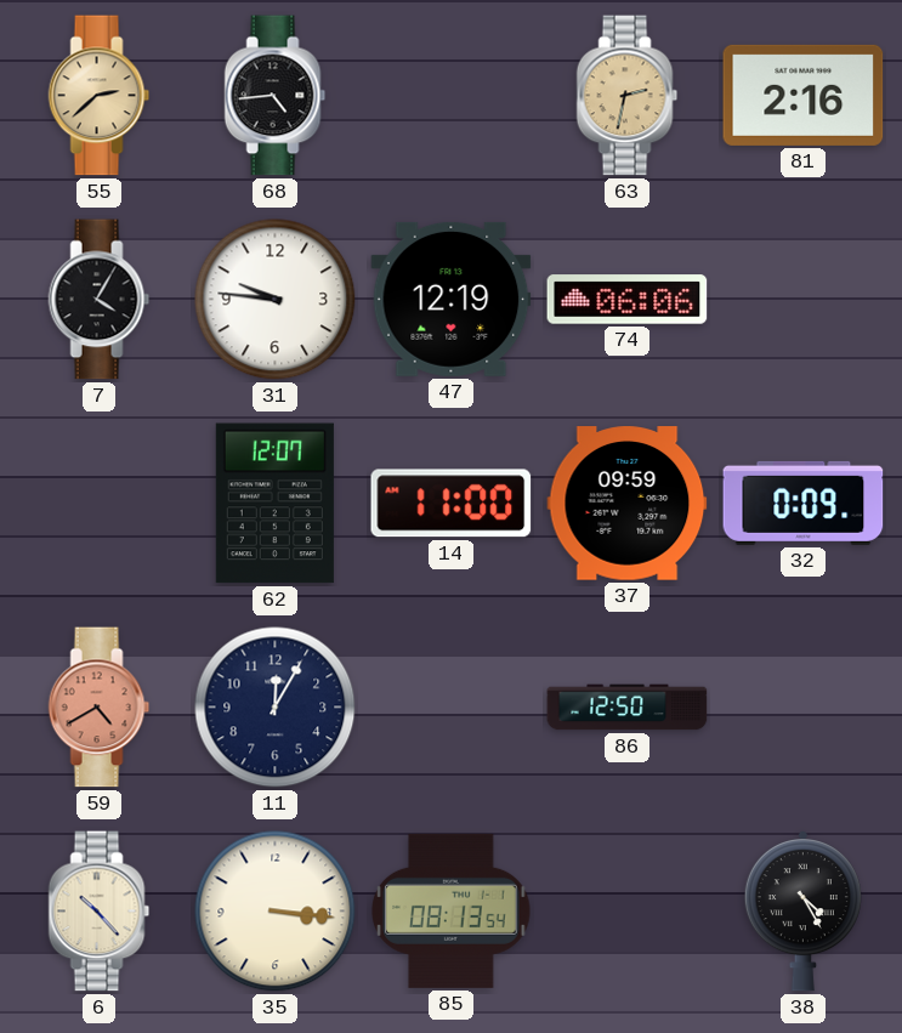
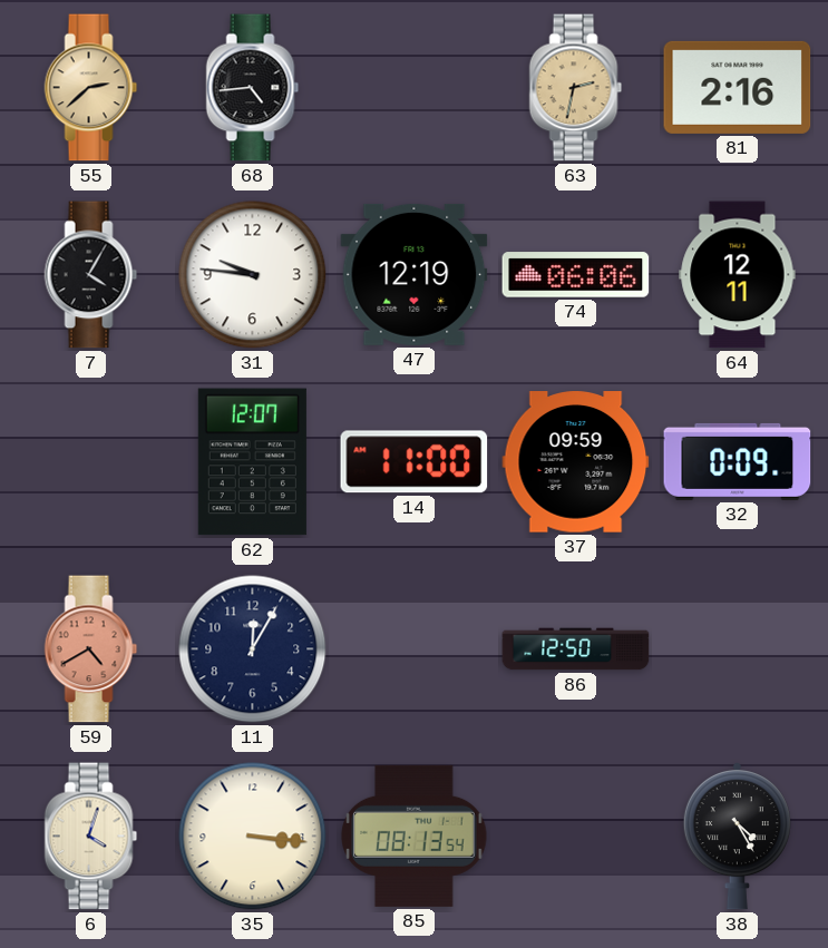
64: none -> 12:11
6: 10:23 -> 4:03
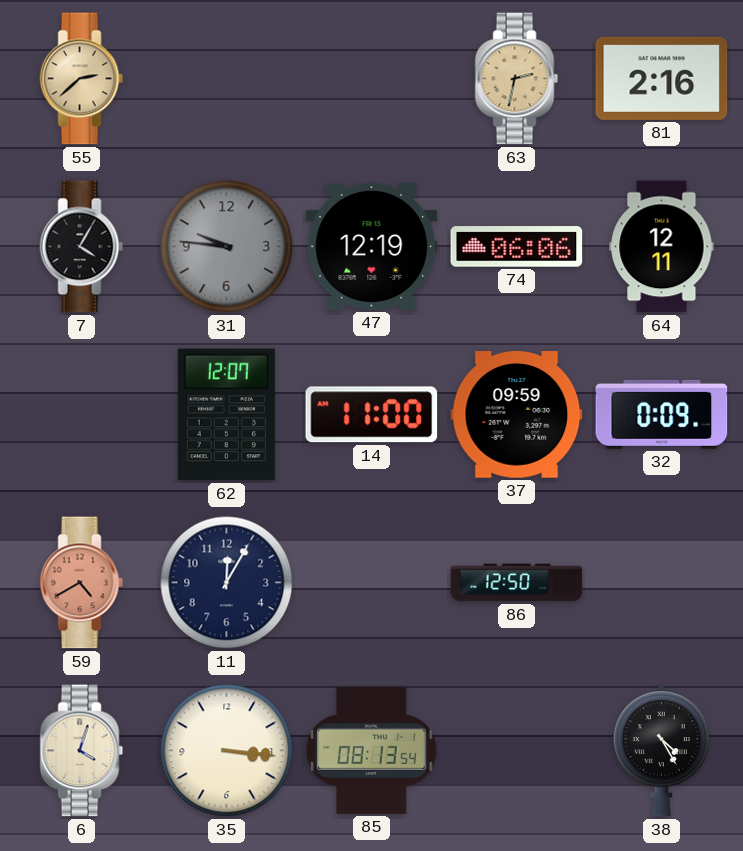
68: 4:44 -> none
31 dial: white -> grey
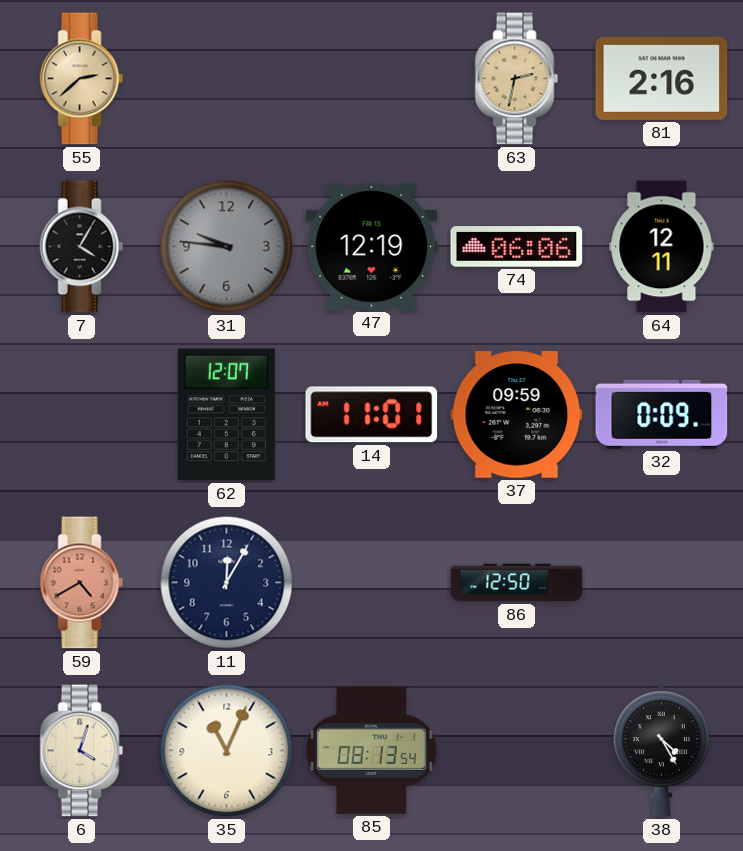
14: 11:00 -> 11:01
35: 3:16 -> 11:04
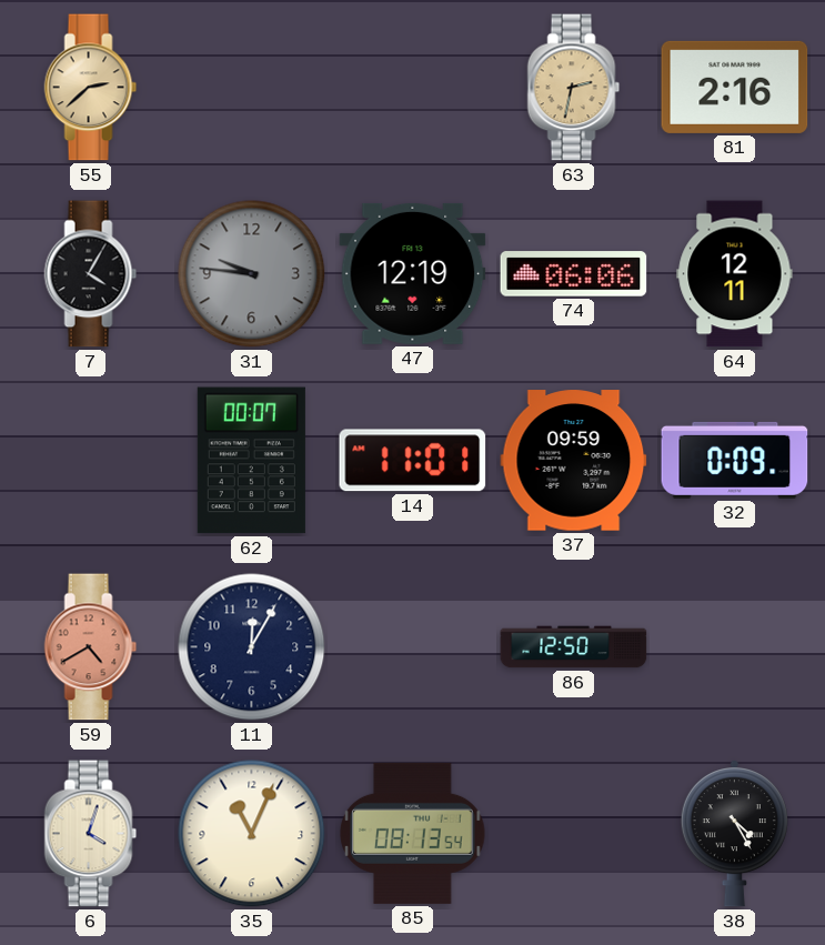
62: 12:07 -> 00:07
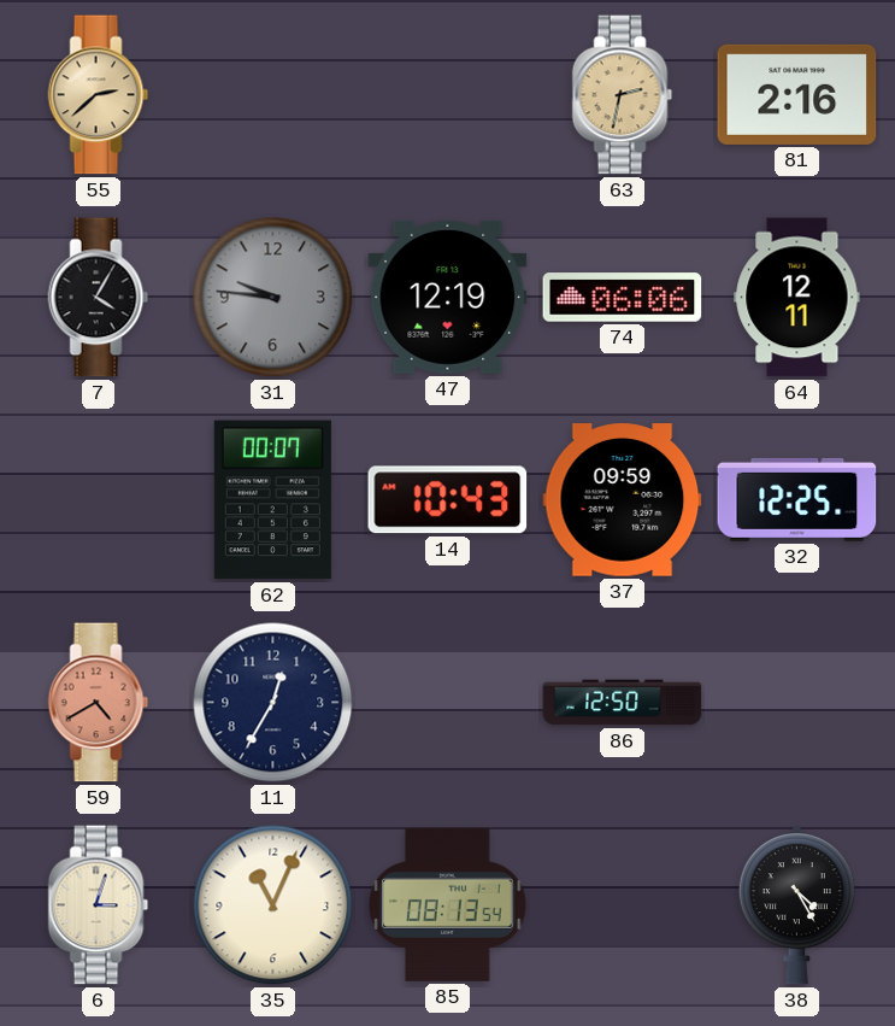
14: 11:01 -> 10:43
32: 0:09 -> 12:25
11: 12:05 -> 12:35
6: 4:03 -> 3:03
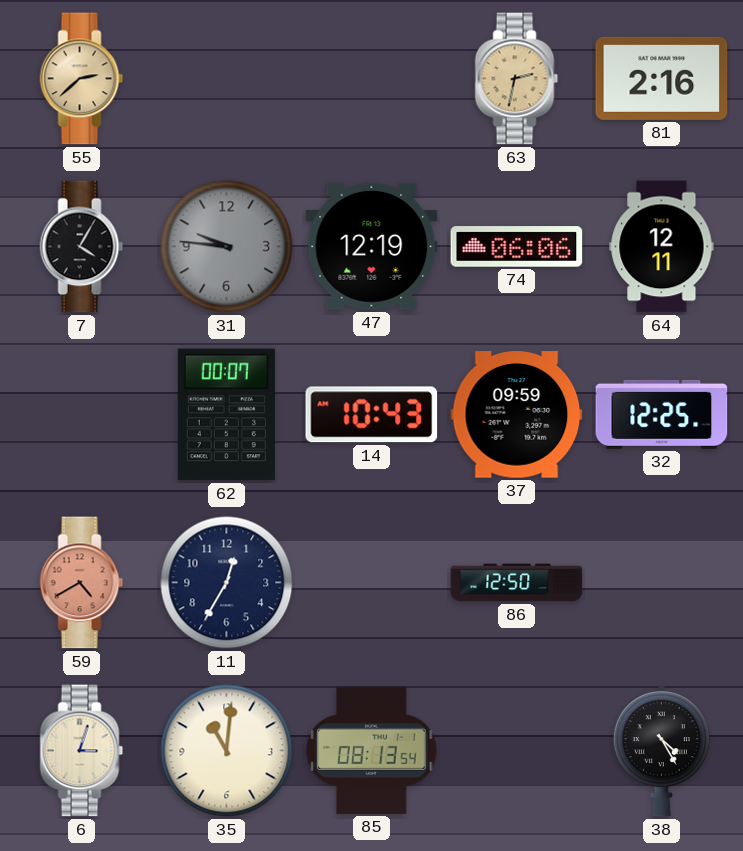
35: 11:04 -> 11:01
